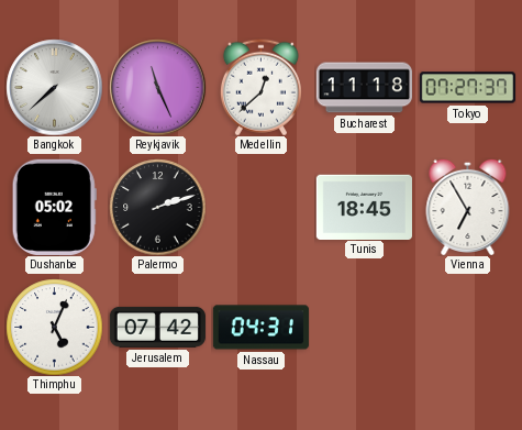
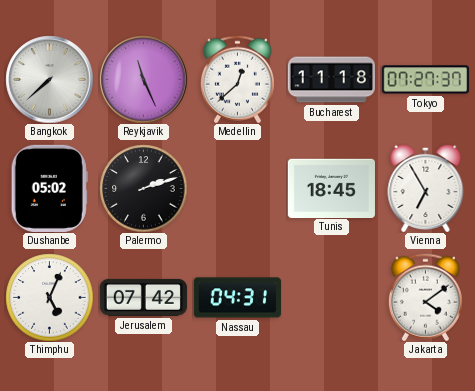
Jakarta: none -> 4:09
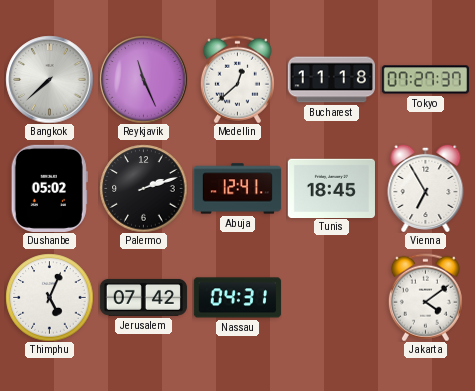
Abuja: none -> 12:41
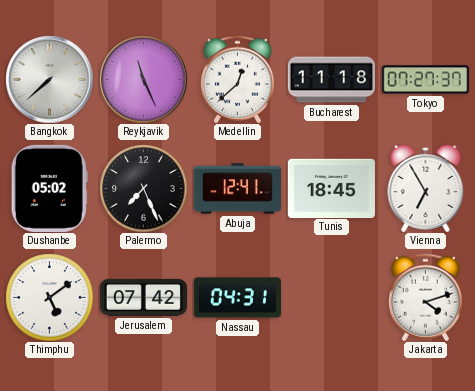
Palermo: 2:12 -> 7:26
Thimphu: 5:04 -> 5:09
Jakarta: 4:09 -> 4:12
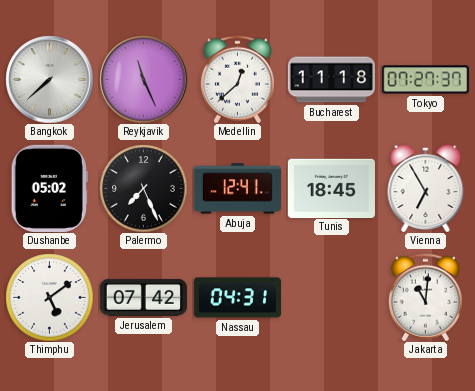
Jakarta: 4:12 -> 11:01
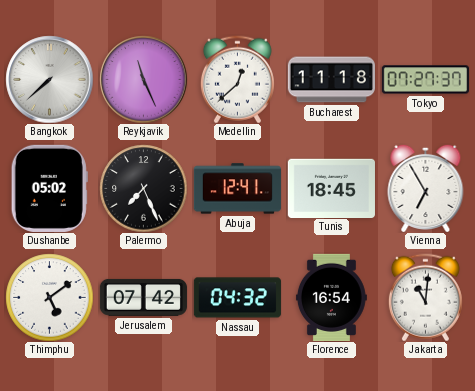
Nassau: 04:31 -> 04:32
Florence: none -> 16:54
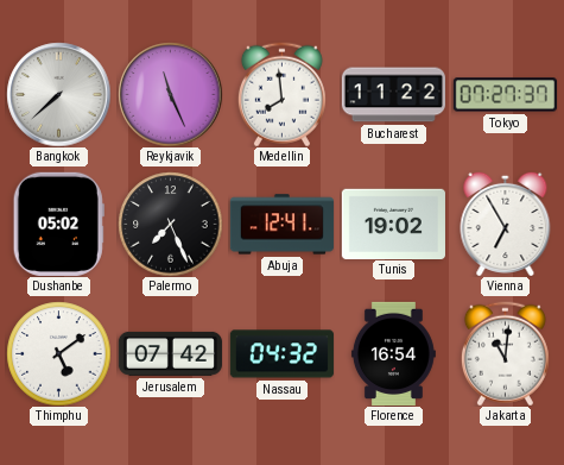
Medellin: 12:38 -> 7:59
Bucharest: 11:18 -> 11:22
Tunis: 18:45 -> 19:02
